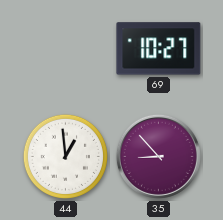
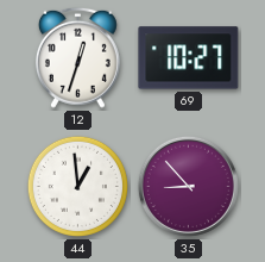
12: none -> 12:33
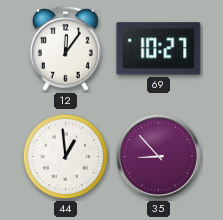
12: 12:33 -> 12:06
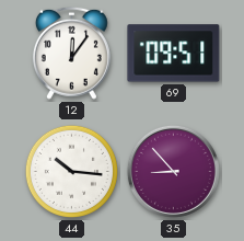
69: 10:27 -> 09:51
44: 12:59 -> 10:16
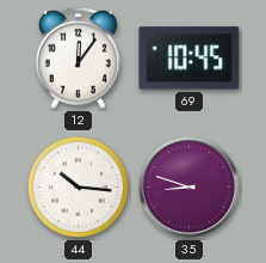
69: 09:51 -> 10:45
35: 8:53 -> 8:48
